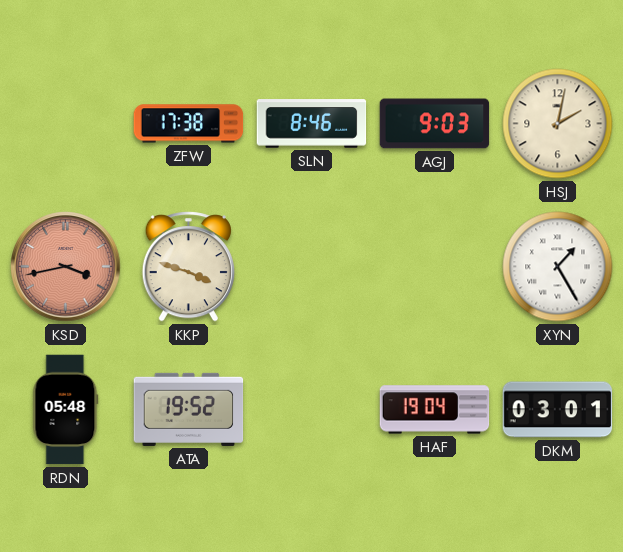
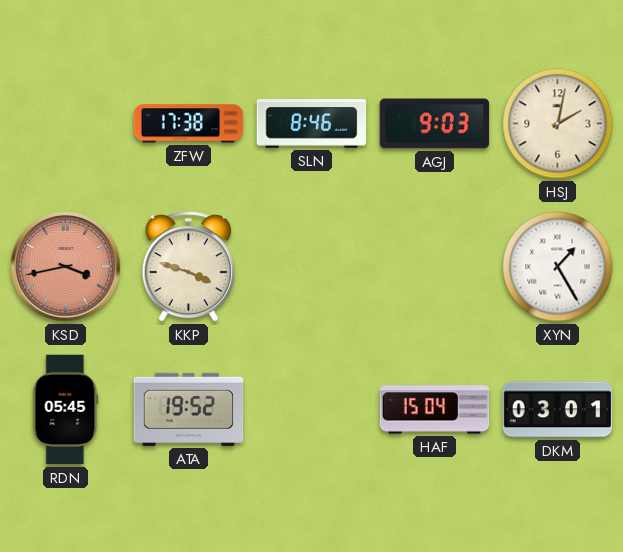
RDN: 05:48 -> 05:45
HAF: 19:04 -> 15:04
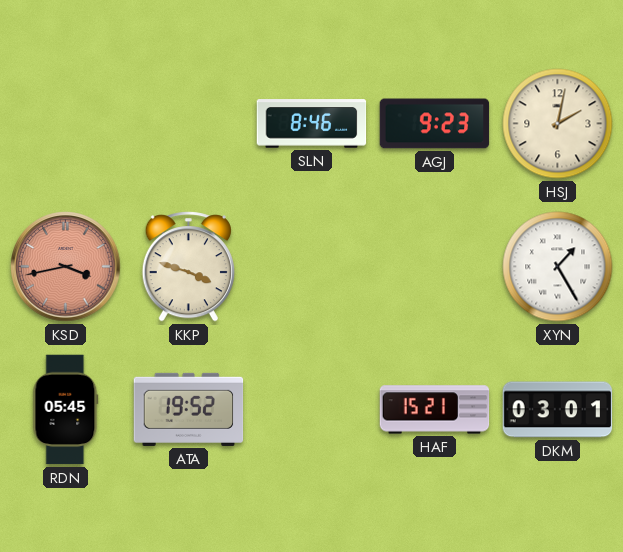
ZFW: 17:38 -> none
AGJ: 9:03 -> 9:23
HAF: 15:04 -> 15:21
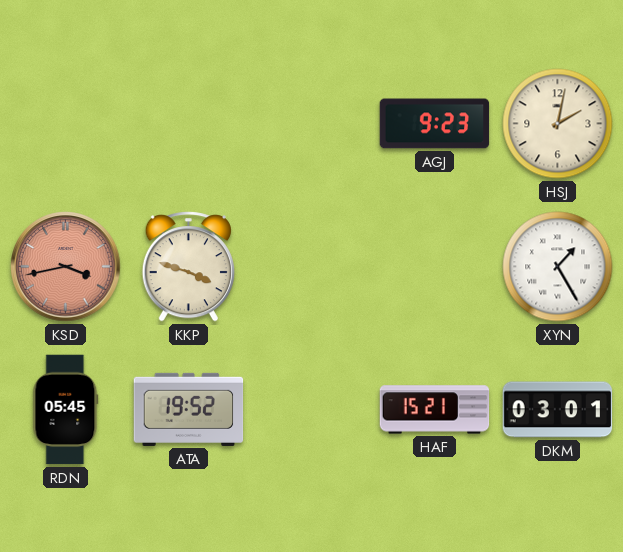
SLN: 8:46 -> none
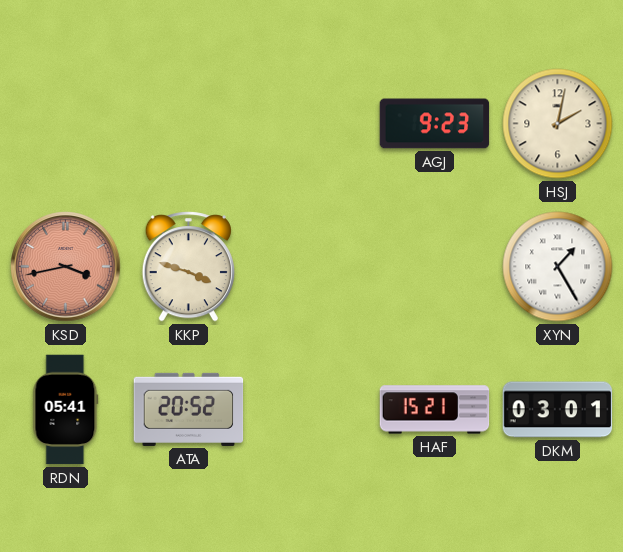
RDN: 05:45 -> 05:41
ATA: 19:52 -> 20:52
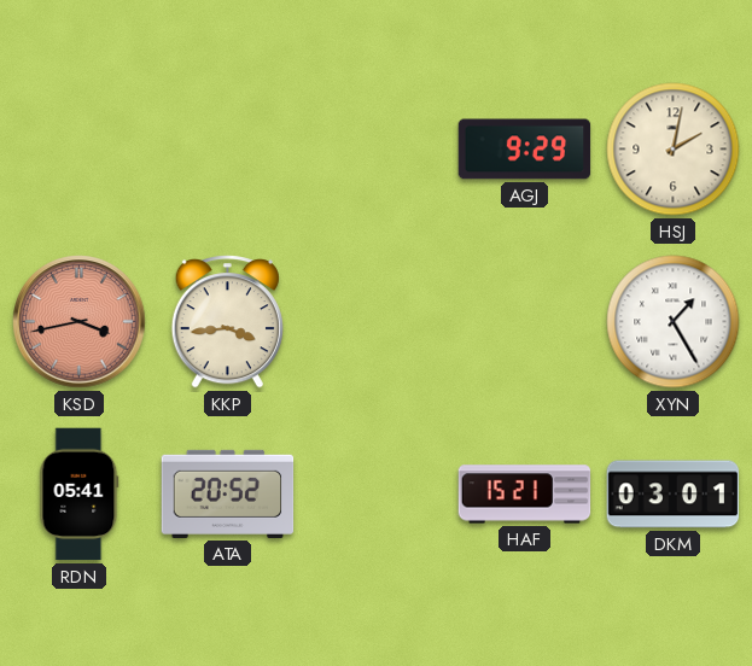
AGJ: 9:23 -> 9:29
KKP: 3:48 -> 3:44
